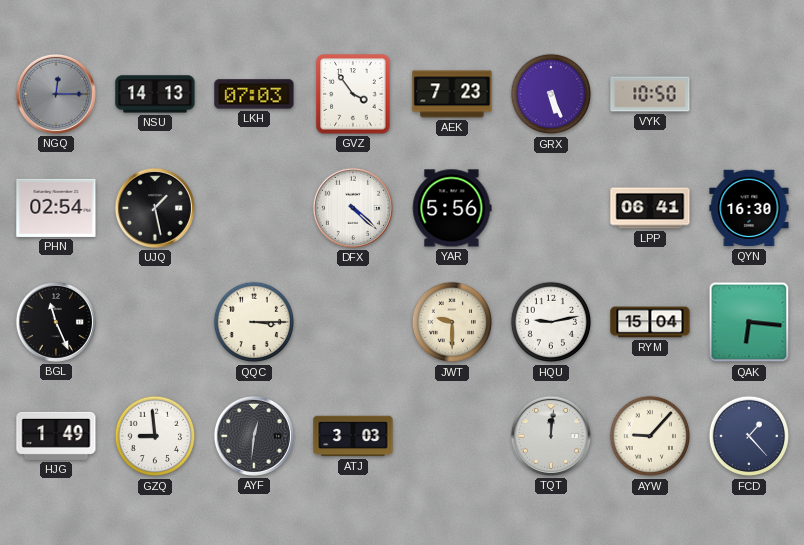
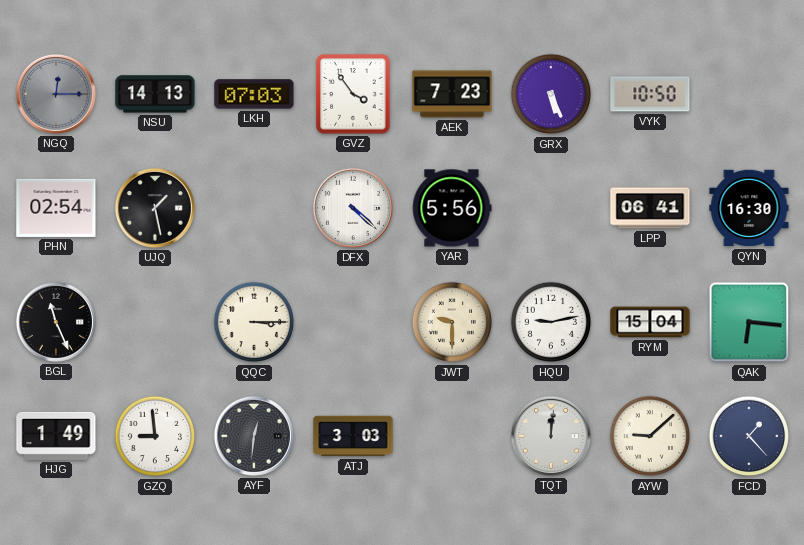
AYW: 9:07 -> 9:08
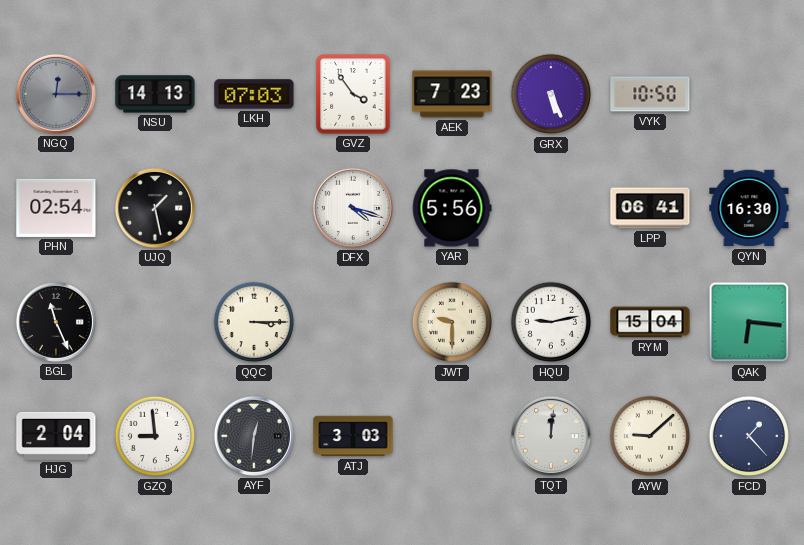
DFX: 4:22 -> 4:18
HJG: 1:49 -> 2:04
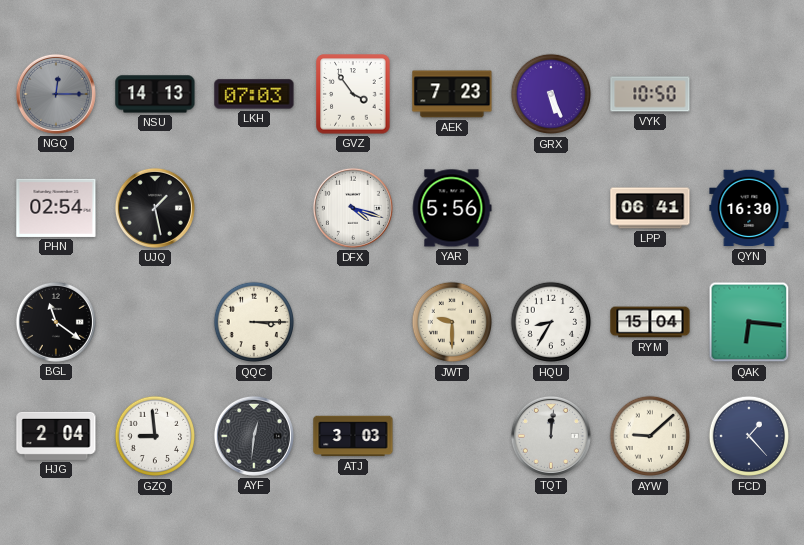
BGL: 11:26 -> 11:21
HQU: 9:13 -> 8:35
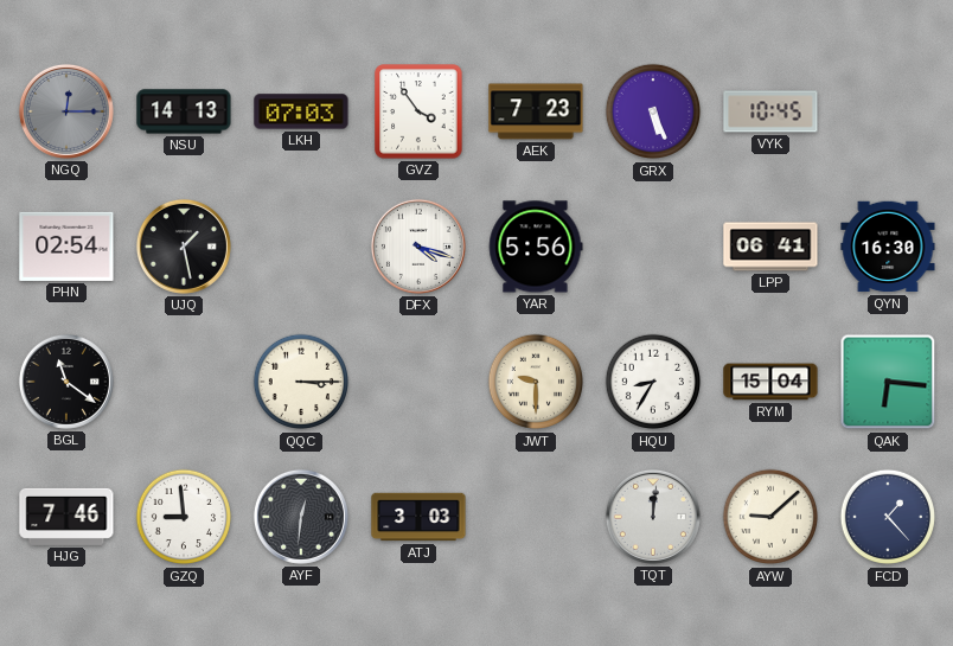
VYK: 10:50 -> 10:45
HJG: 2:04 -> 7:46
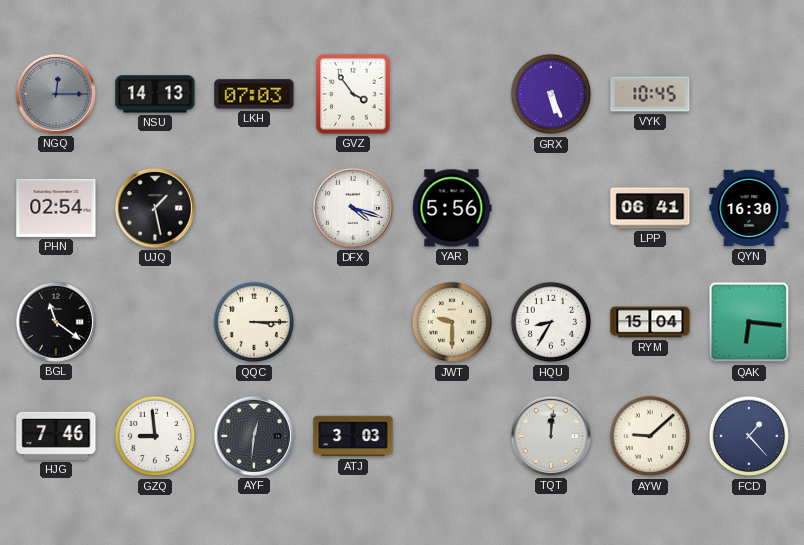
AEK: 7:23 -> none
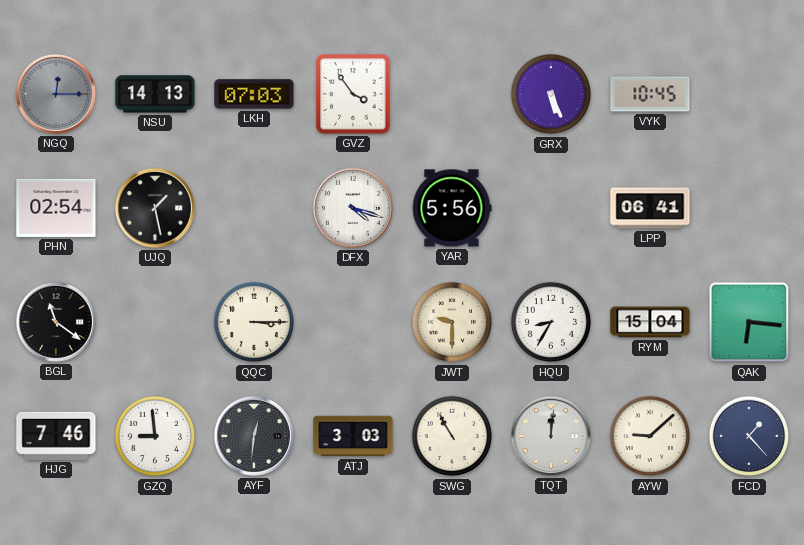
QYN: 16:30 -> none
SWG: none -> 10:55
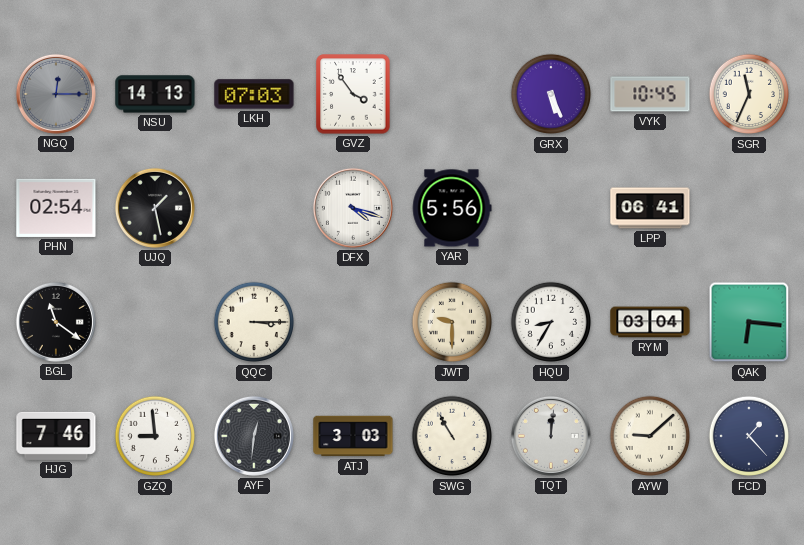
SGR: none -> 11:34
RYM: 15:04 -> 03:04
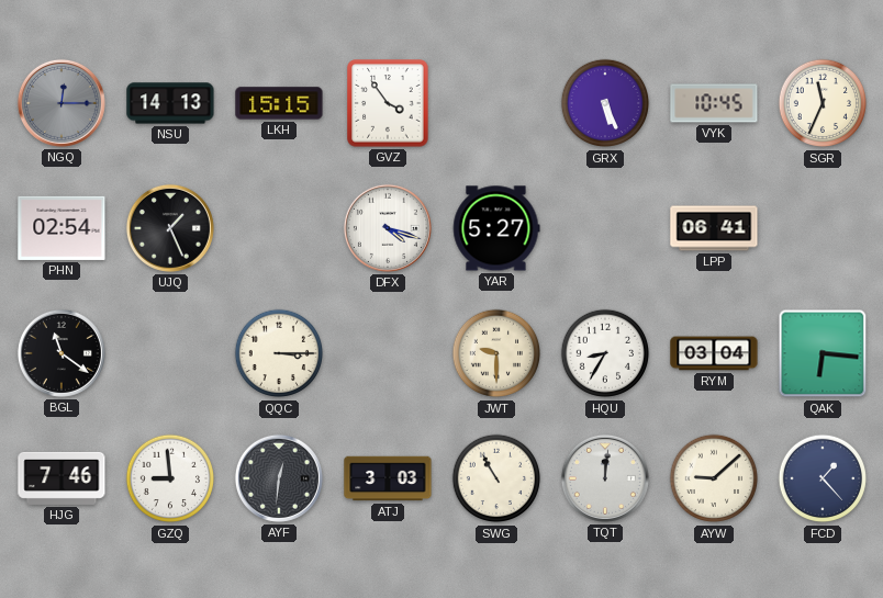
LKH: 07:03 -> 15:15
UJQ: 1:28 -> 1:26
YAR: 5:56 -> 5:27
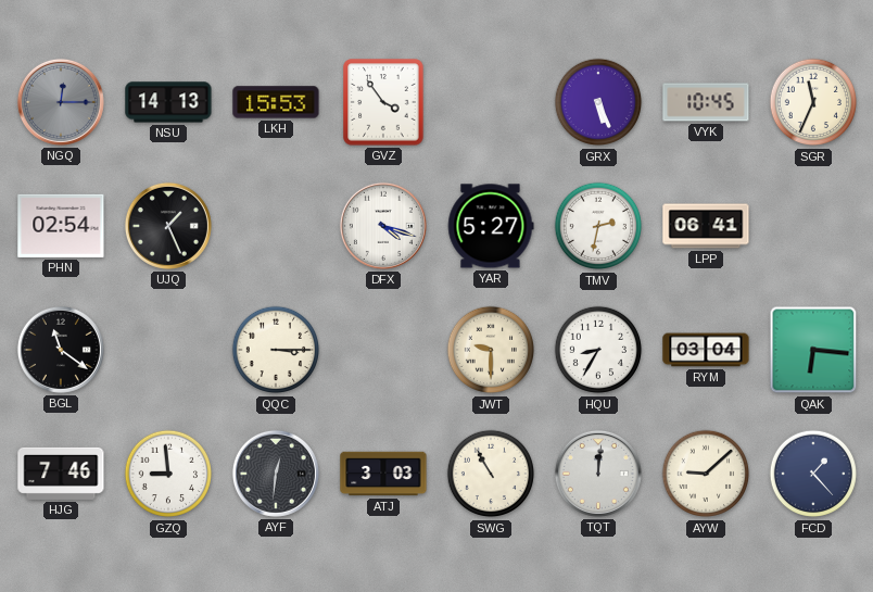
LKH: 15:15 -> 15:53
TMV: none -> 2:32
